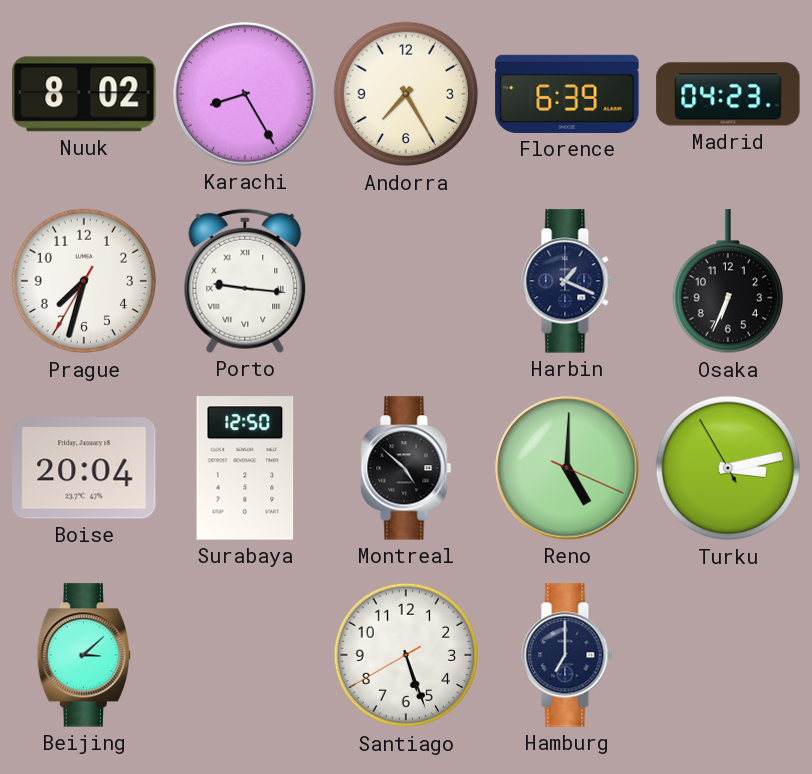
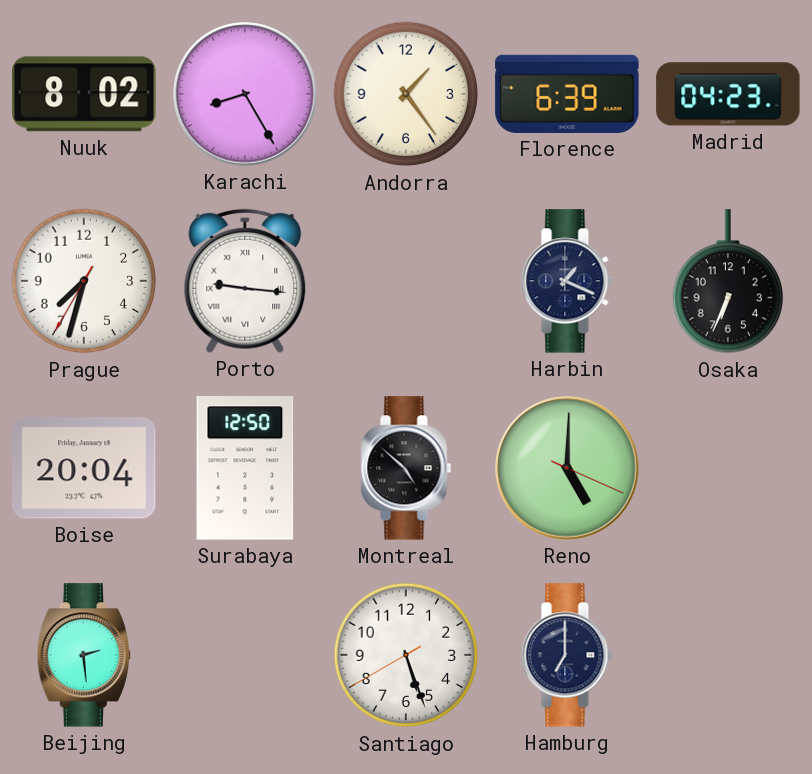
Andorra: 7:25 -> 1:24
Turku: 3:12 -> none
Beijing: 3:08 -> 2:29
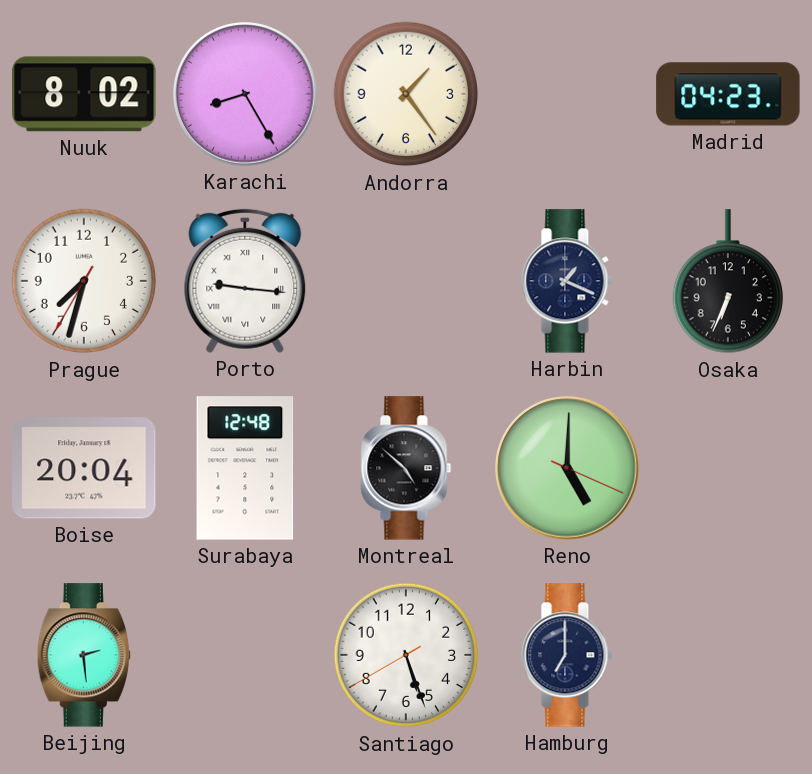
Florence: 6:39 -> none
Surabaya: 12:50 -> 12:48
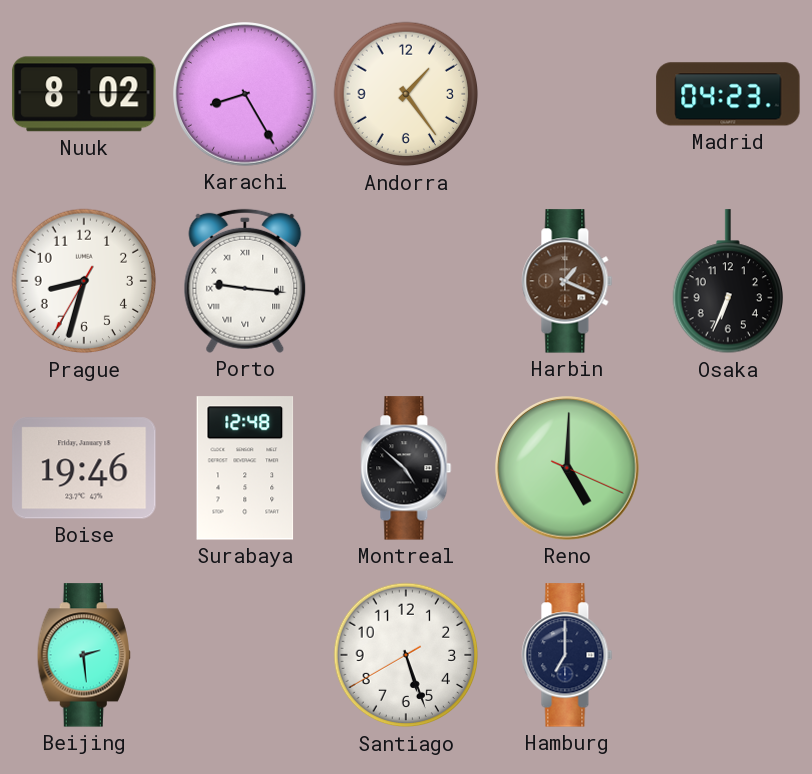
Prague: 7:32 -> 8:32
Harbin dial: navy -> brown
Boise: 20:04 -> 19:46
